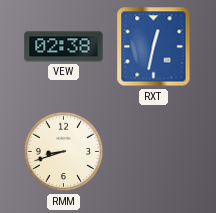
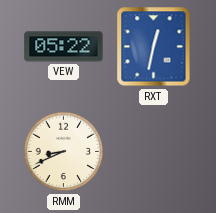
VEW: 02:38 -> 05:22
RMM: 8:42 -> 8:41
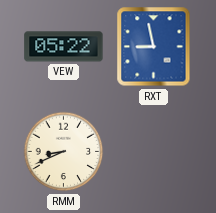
RXT: 12:32 -> 8:58
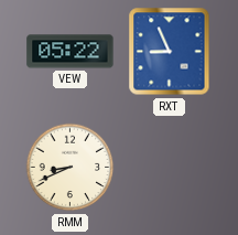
RXT: 8:58 -> 8:56
